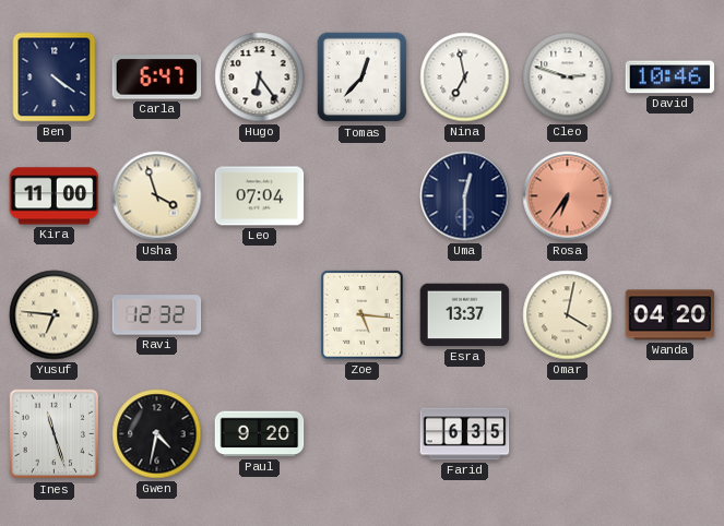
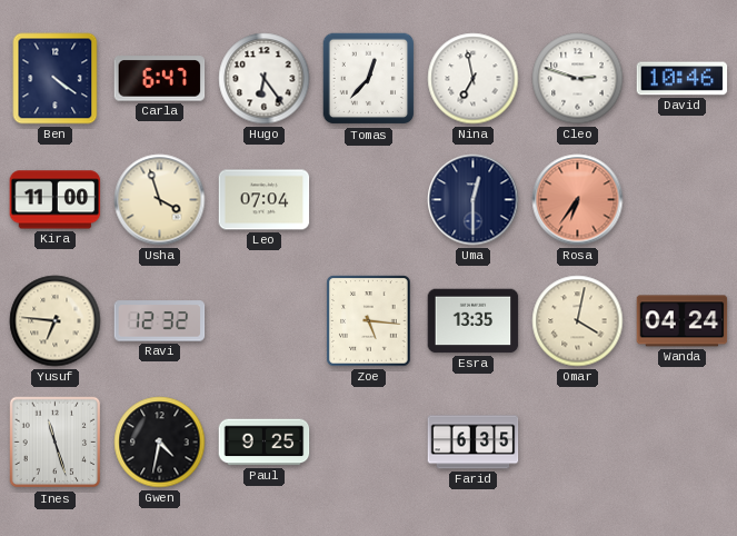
Esra: 13:37 -> 13:35
Wanda: 04:20 -> 04:24
Paul: 9:20 -> 9:25
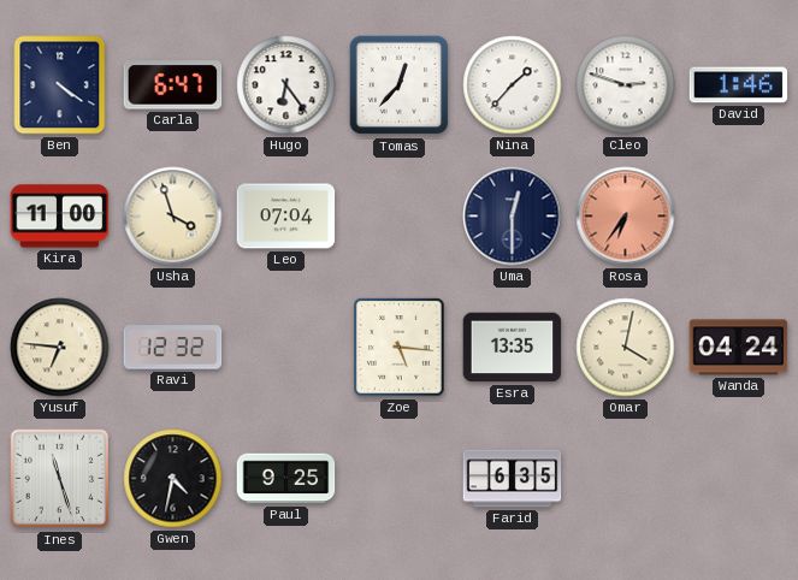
Nina: 6:58 -> 1:37
David: 10:46 -> 1:46
